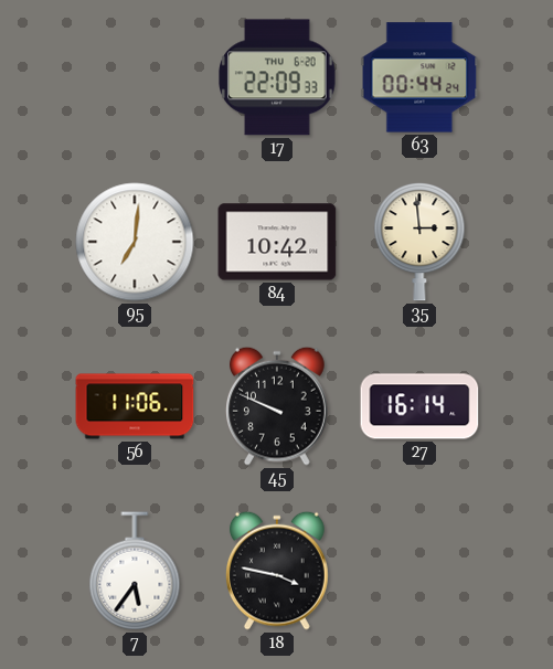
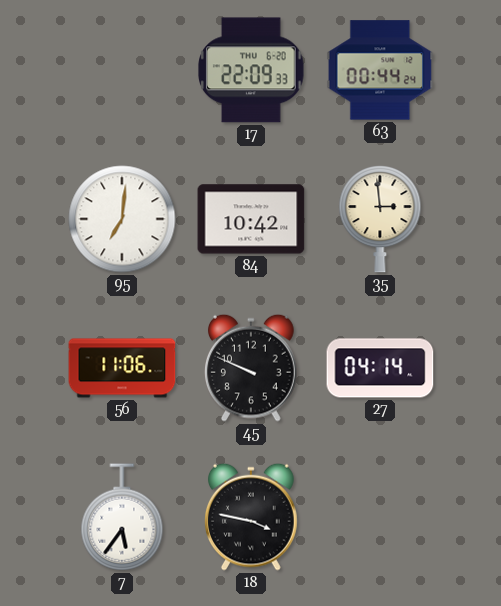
27: 16:14 -> 04:14
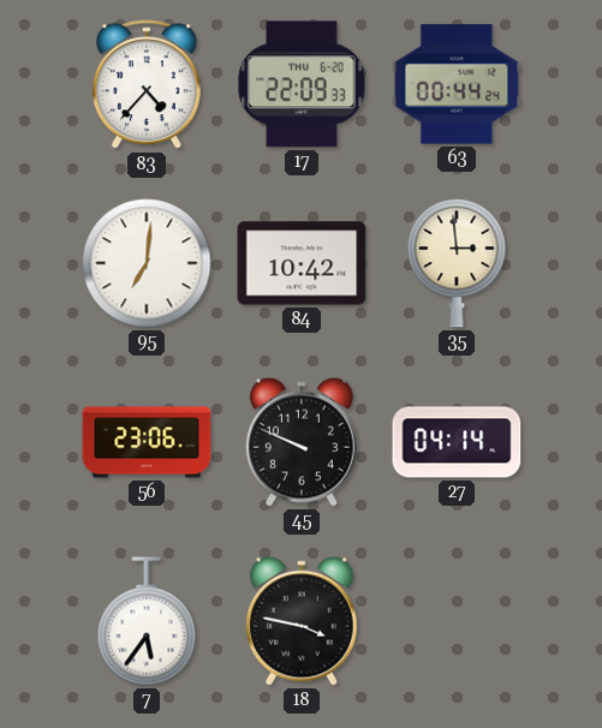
83: none -> 4:37
56: 11:06 -> 23:06
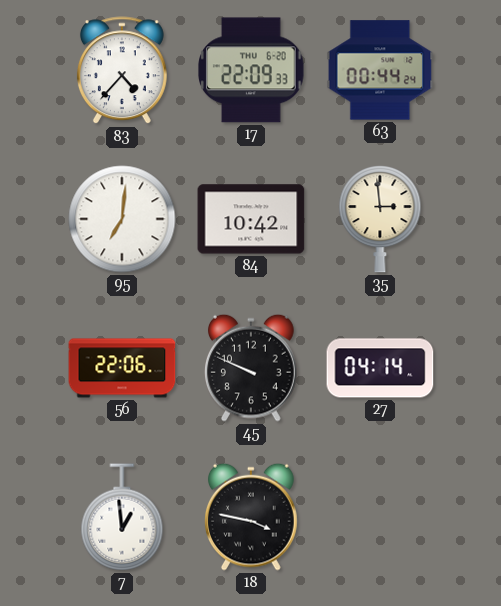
56: 23:06 -> 22:06
7: 5:36 -> 12:59
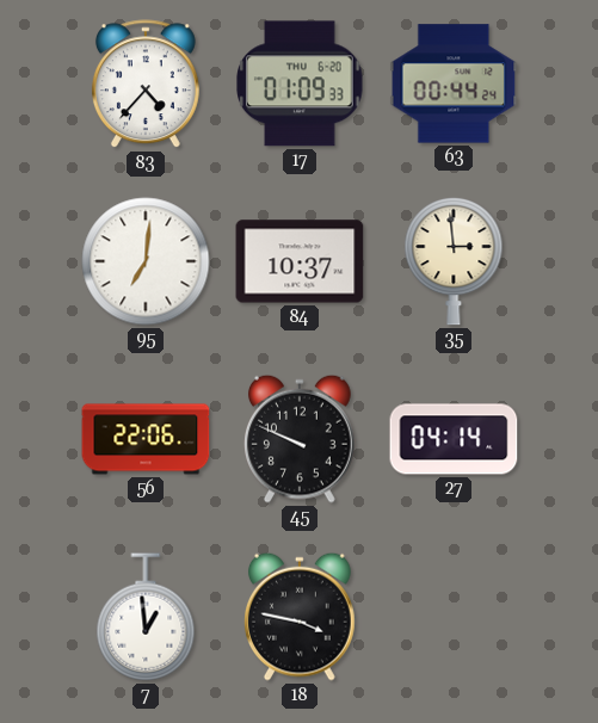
17: 22:09 -> 01:09
84: 10:42 -> 10:37
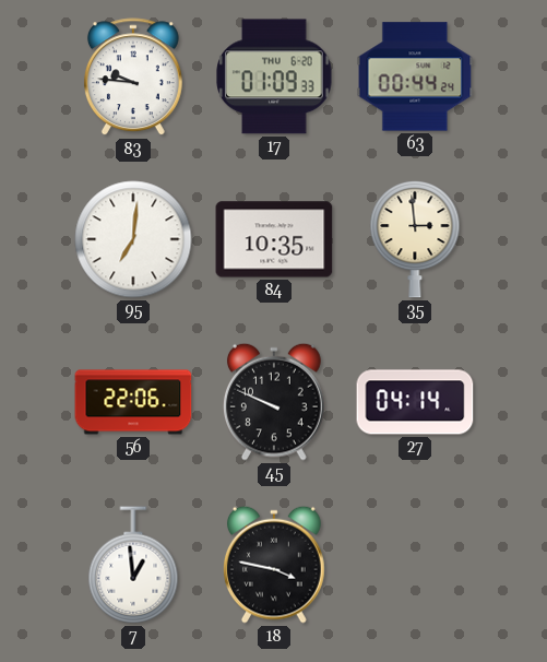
83: 4:37 -> 9:46
84: 10:37 -> 10:35
